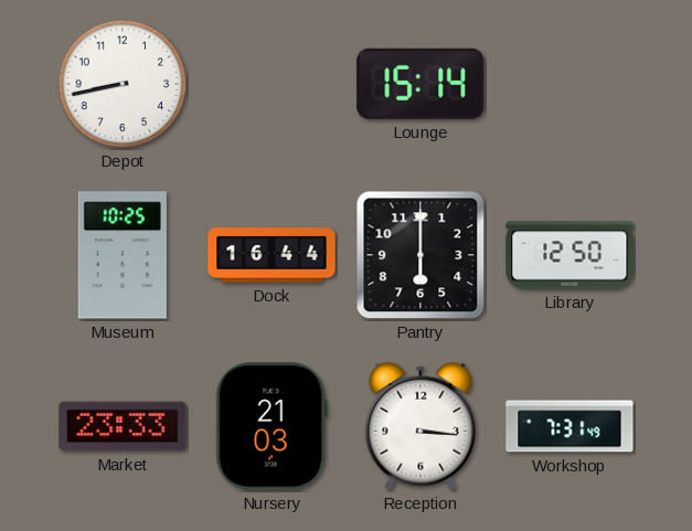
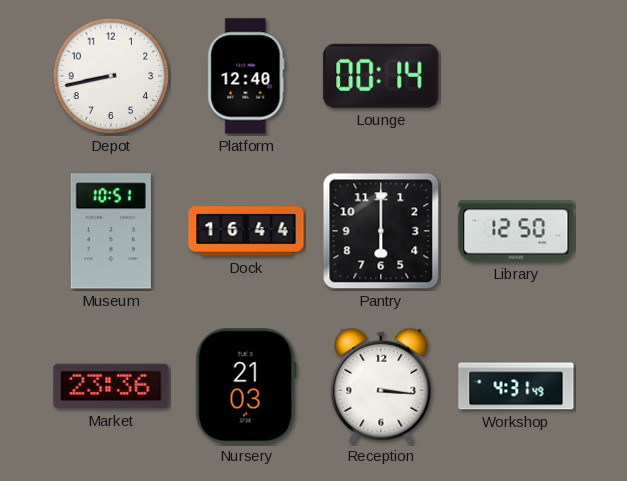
Platform: none -> 12:40
Lounge: 15:14 -> 00:14
Museum: 10:25 -> 10:51
Market: 23:33 -> 23:36
Workshop: 7:31 -> 4:31
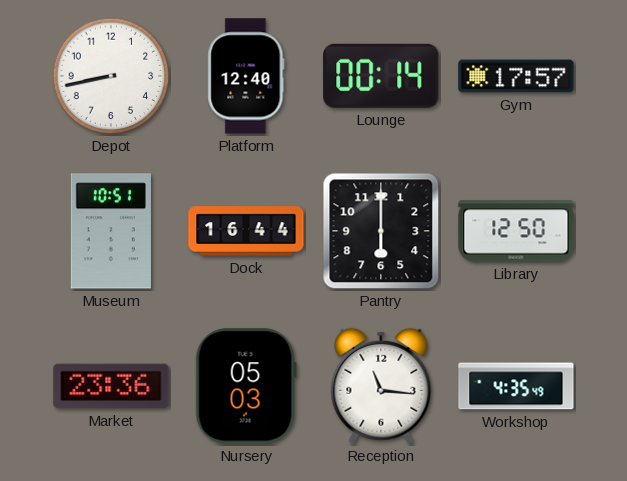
Gym: none -> 17:57
Nursery: 21:03 -> 05:03
Reception: 3:16 -> 11:16
Workshop: 4:31 -> 4:35
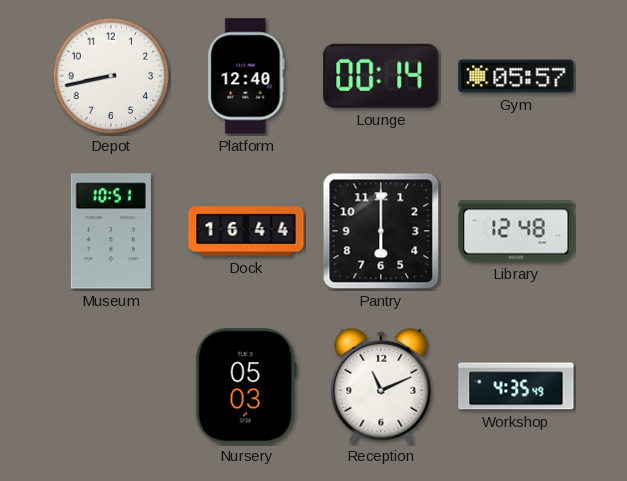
Gym: 17:57 -> 05:57
Library: 12:50 -> 12:48
Market: 23:36 -> none
Reception: 11:16 -> 11:11
